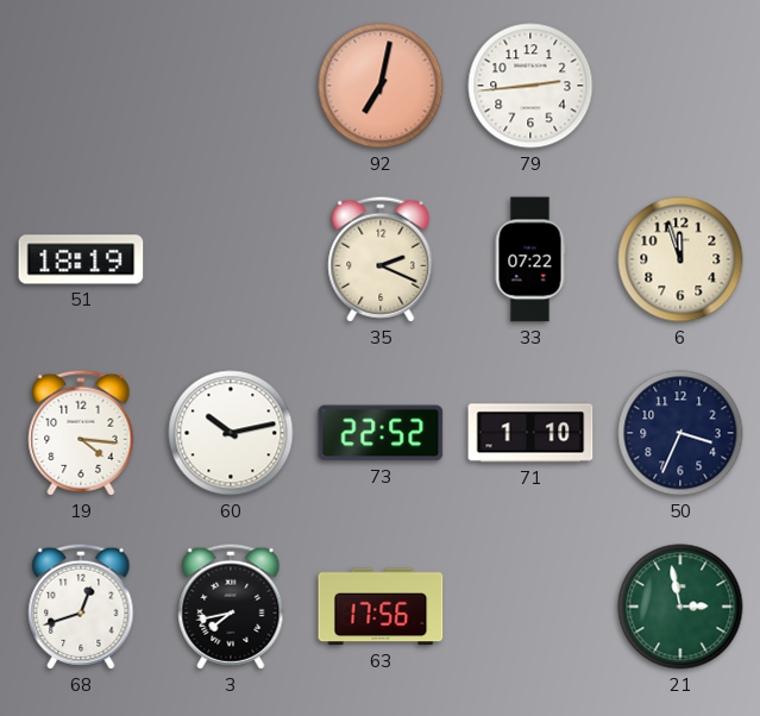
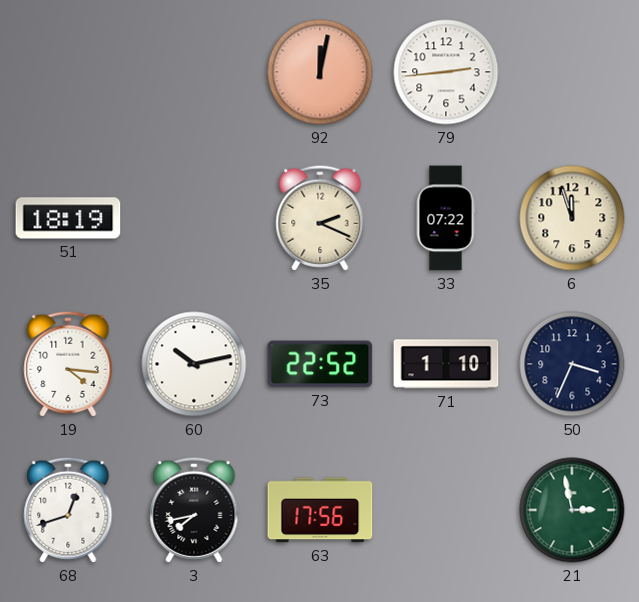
92: 7:02 -> 12:02
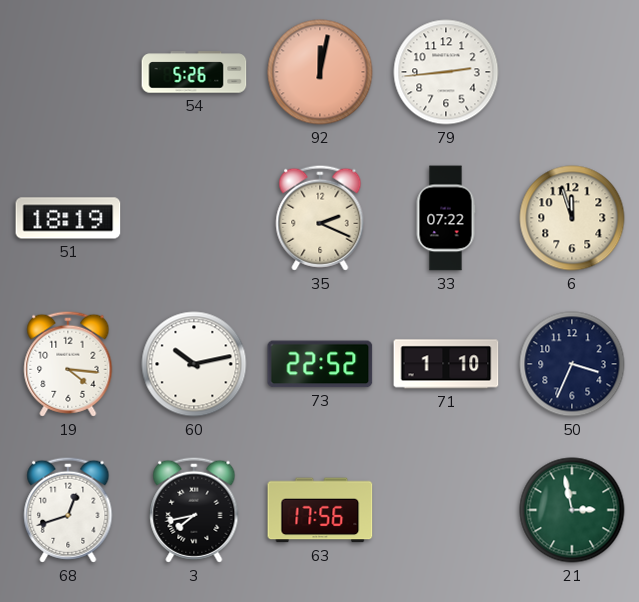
54: none -> 5:26
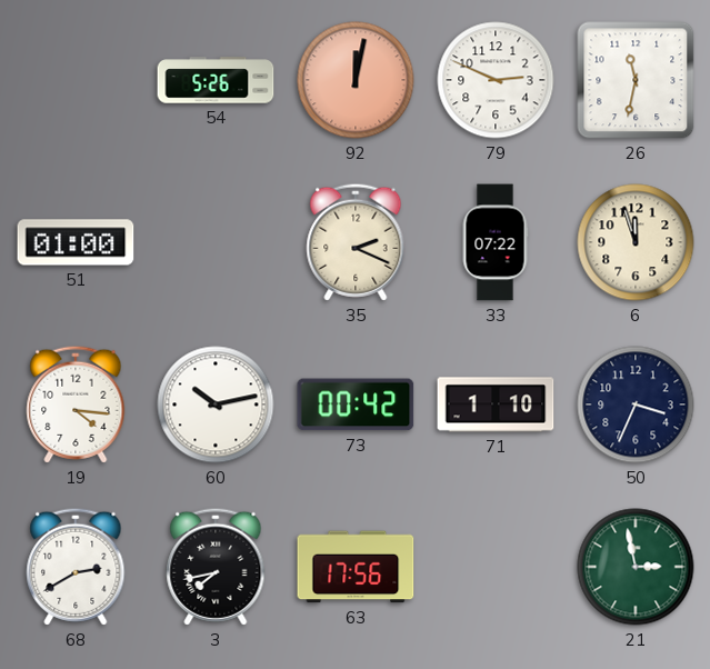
79: 2:44 -> 2:49
26: none -> 11:32
51: 18:19 -> 01:00
73: 22:52 -> 00:42
68: 12:42 -> 2:40
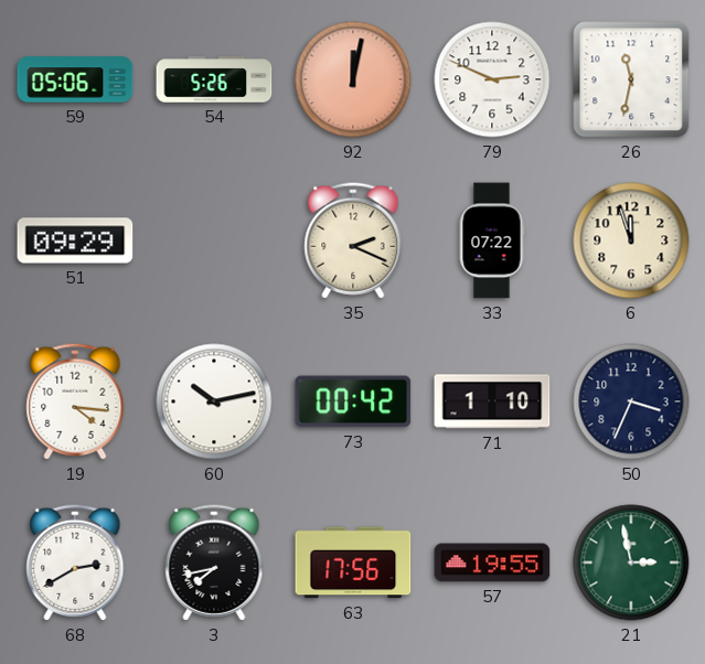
59: none -> 05:06
51: 01:00 -> 09:29
57: none -> 19:55
